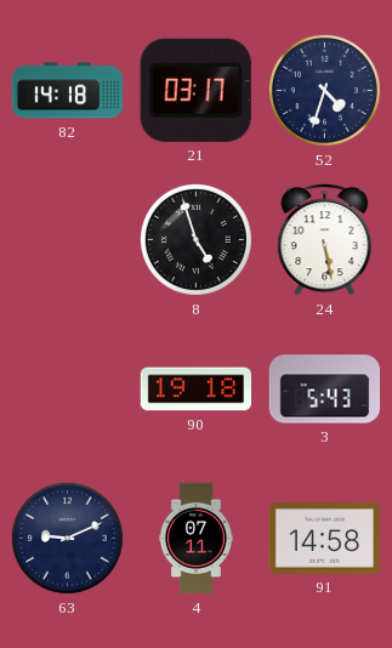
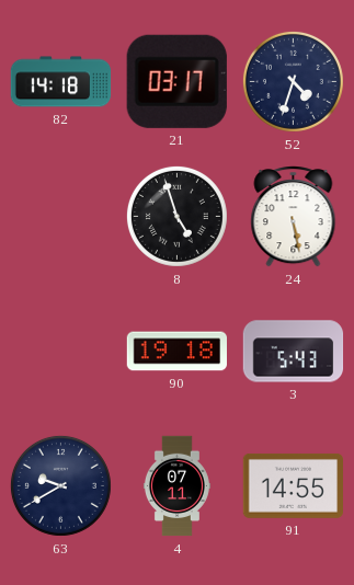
63: 9:11 -> 9:40
91: 14:58 -> 14:55
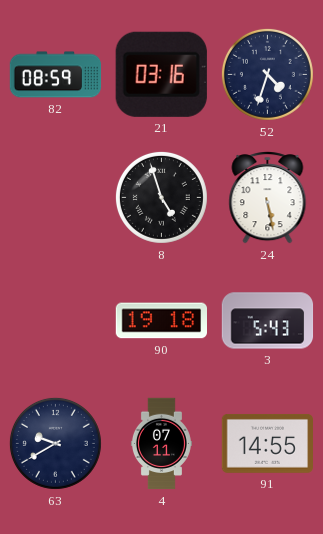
82: 14:18 -> 08:59
21: 03:17 -> 03:16
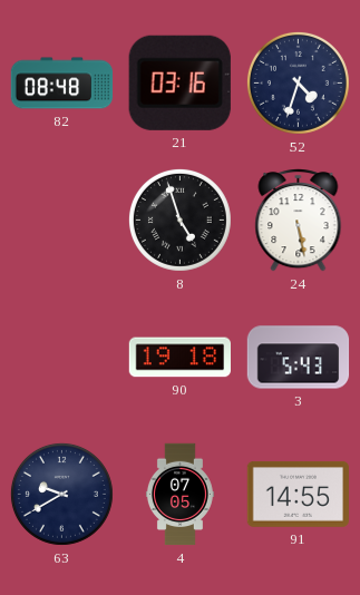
82: 08:59 -> 08:48
4: 07:11 -> 07:05
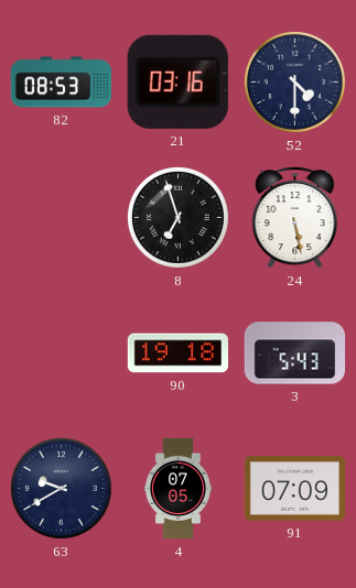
82: 08:48 -> 08:53
52: 4:33 -> 4:30
8: 4:57 -> 6:57
91: 14:55 -> 07:09
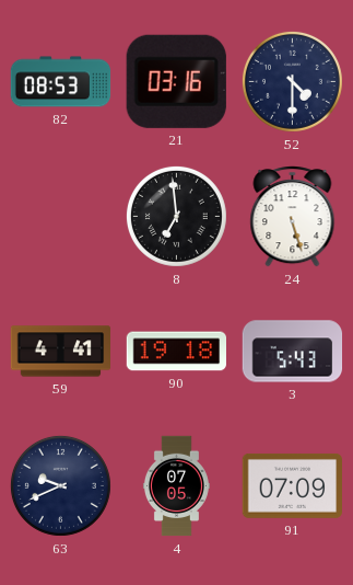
8: 6:57 -> 6:59
24: 5:28 -> 5:27
59: none -> 4:41
63: 9:40 -> 9:41
